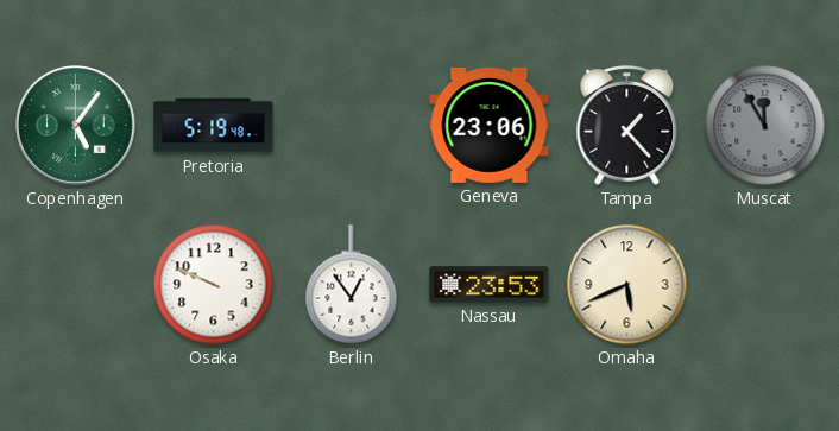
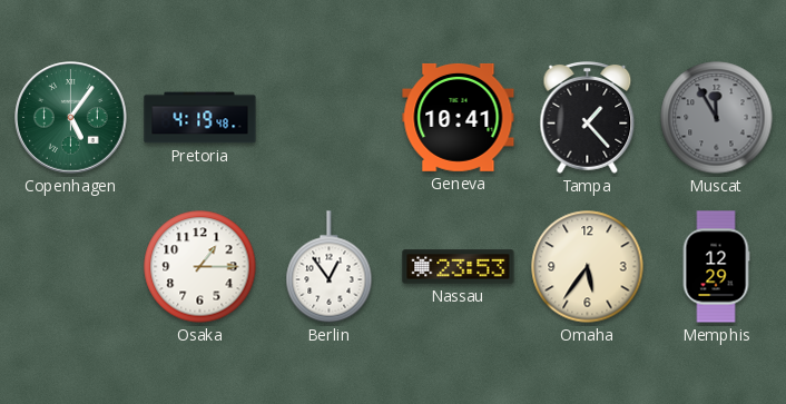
Pretoria: 5:19 -> 4:19
Geneva: 23:06 -> 10:41
Osaka: 9:49 -> 1:15
Omaha: 5:41 -> 5:36
Memphis: none -> 12:29
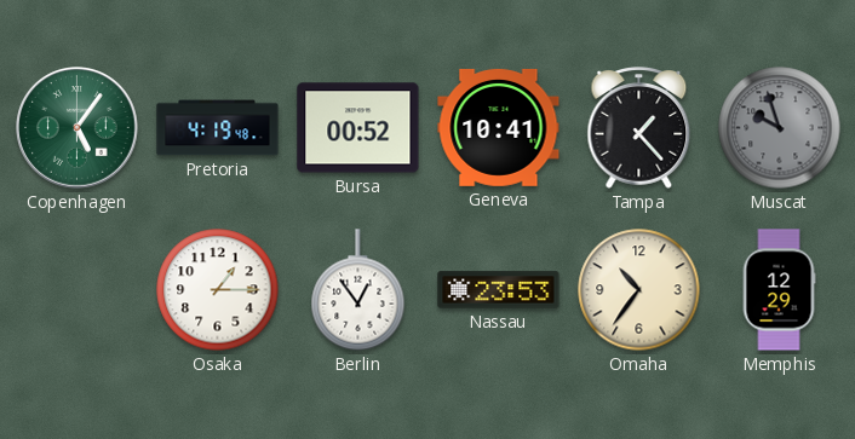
Bursa: none -> 00:52
Muscat: 11:55 -> 9:57
Omaha: 5:36 -> 10:36
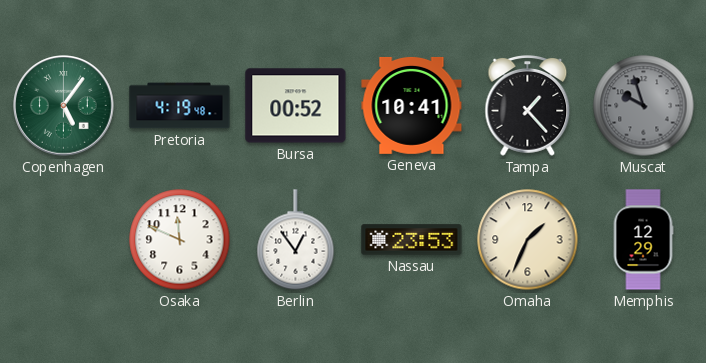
Osaka: 1:15 -> 11:49
Omaha: 10:36 -> 1:34
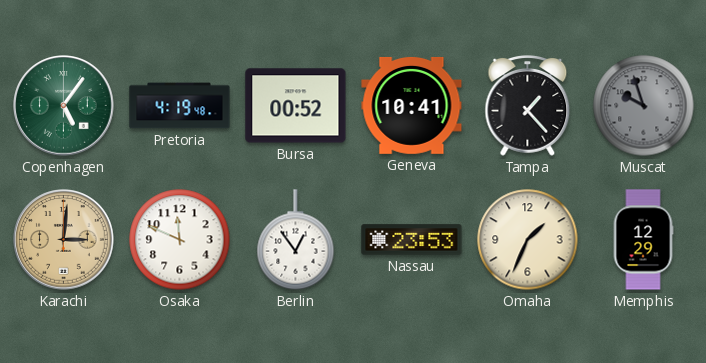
Karachi: none -> 3:01
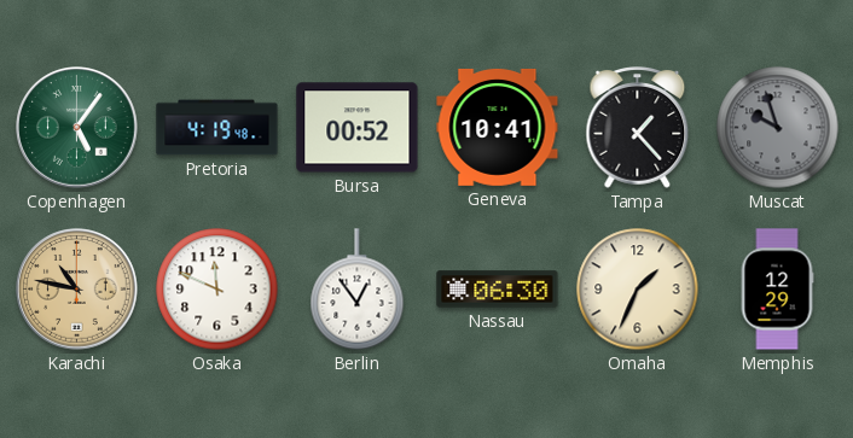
Karachi: 3:01 -> 10:47
Nassau: 23:53 -> 06:30
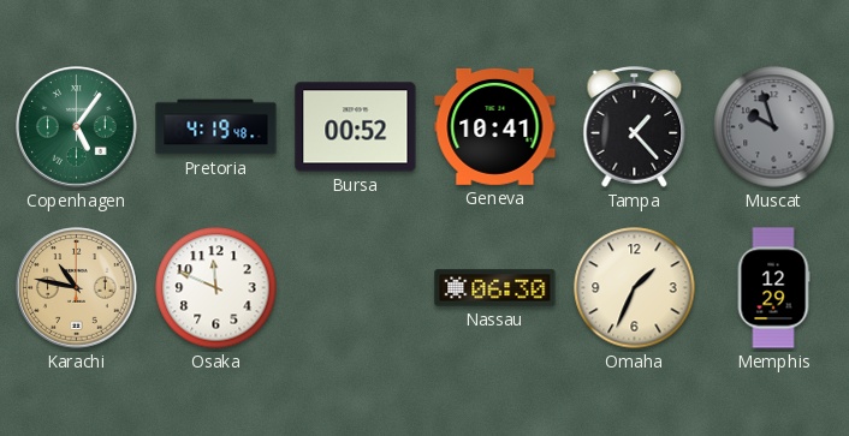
Berlin: 12:54 -> none
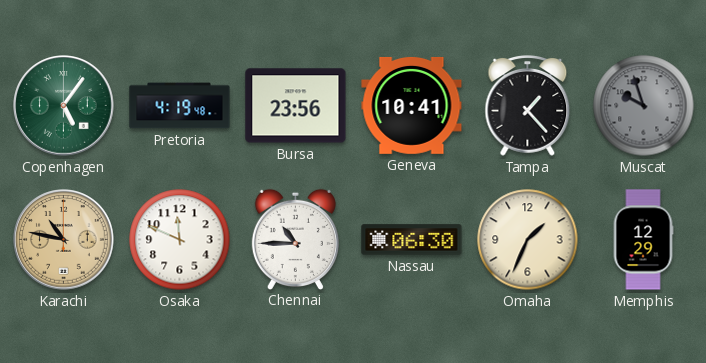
Bursa: 00:52 -> 23:56
Chennai: none -> 10:45
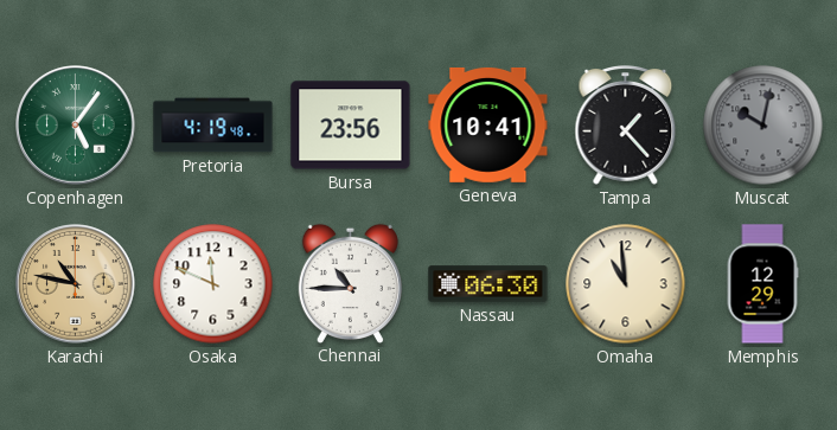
Muscat: 9:57 -> 10:02
Omaha: 1:34 -> 10:59
